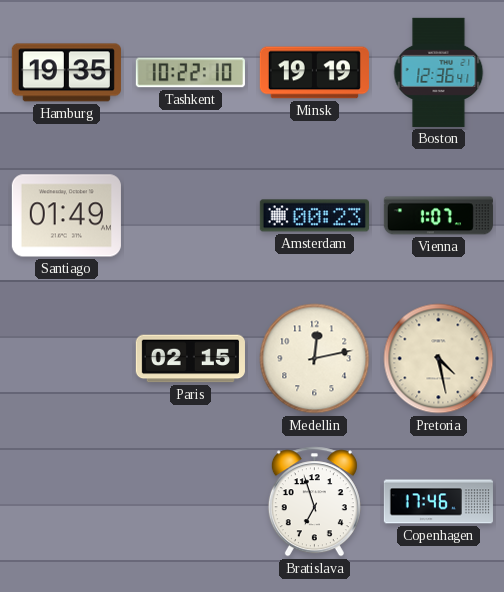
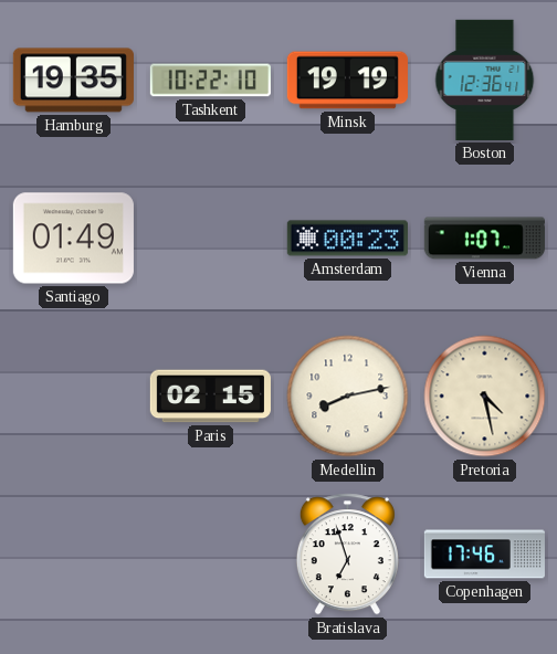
Medellin: 12:13 -> 8:13
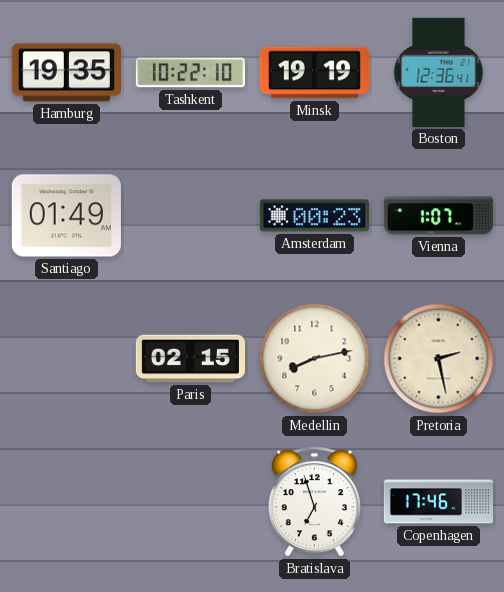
Pretoria: 4:28 -> 2:28
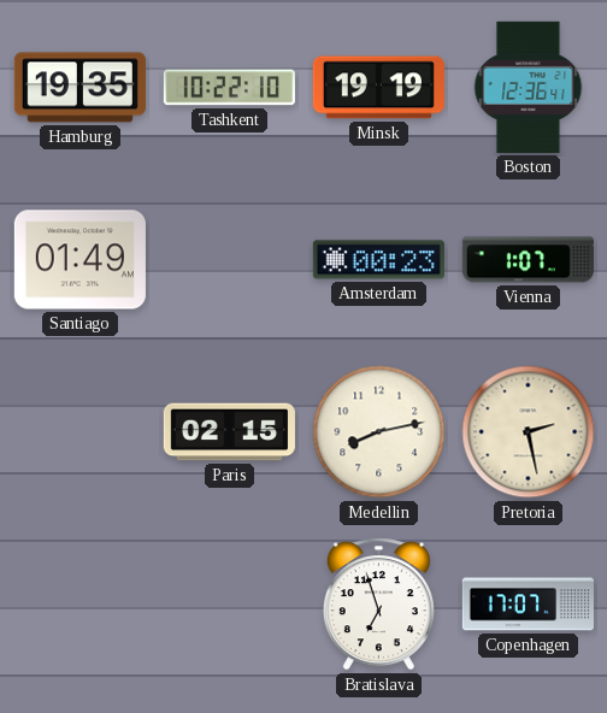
Copenhagen: 17:46 -> 17:07
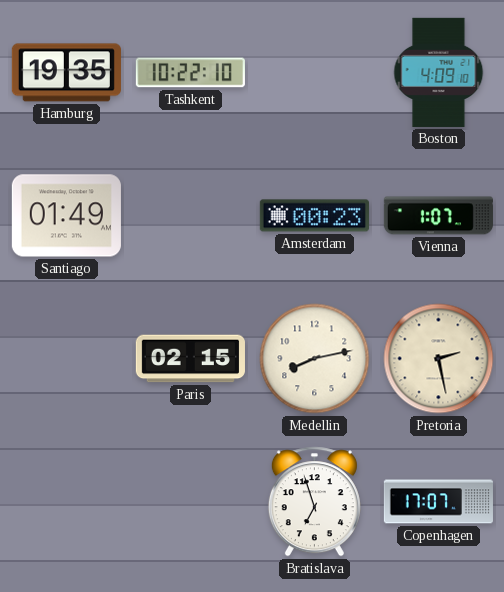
Minsk: 19:19 -> none
Boston: 12:36 -> 4:09
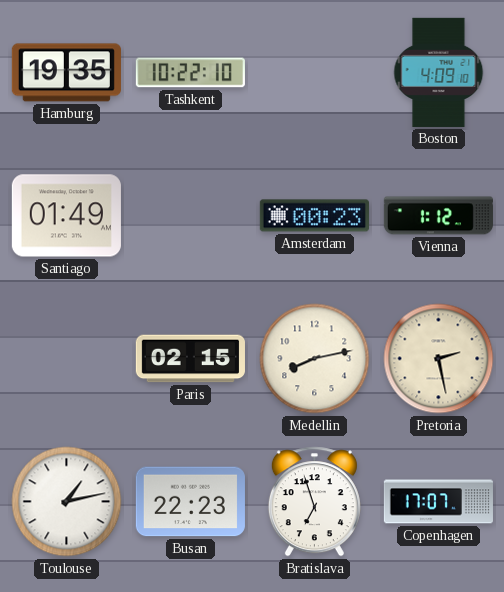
Vienna: 1:07 -> 1:12
Toulouse: none -> 1:13
Busan: none -> 22:23
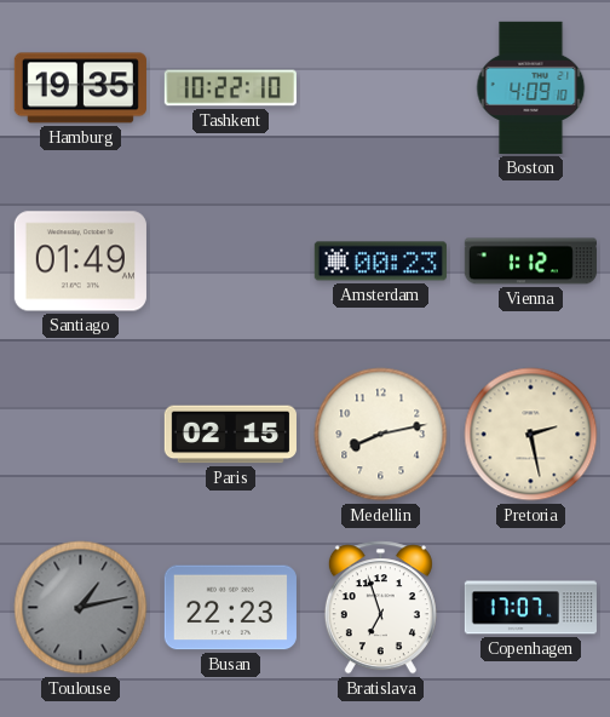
Toulouse dial: white -> grey
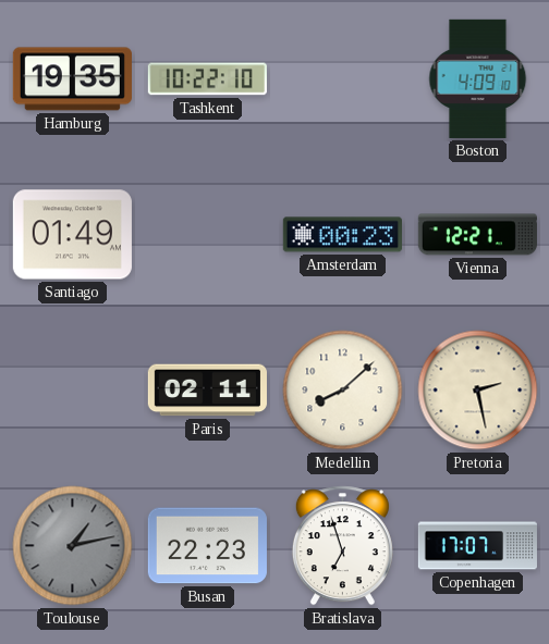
Vienna: 1:12 -> 12:21
Paris: 02:15 -> 02:11
Medellin: 8:13 -> 8:08
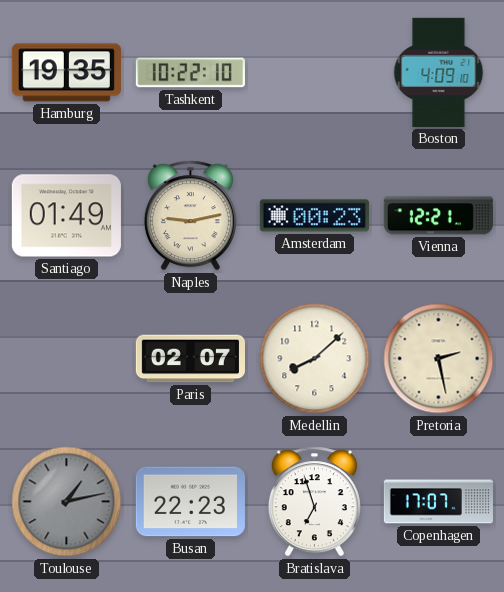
Naples: none -> 9:13
Paris: 02:11 -> 02:07
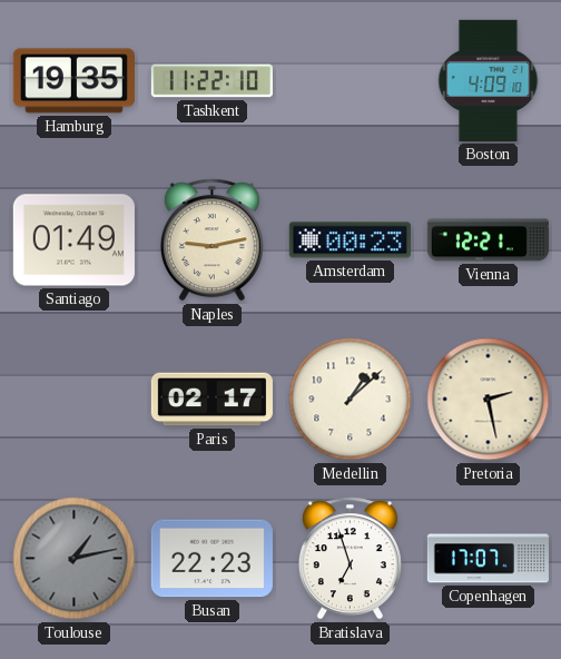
Tashkent: 10:22 -> 11:22
Paris: 02:07 -> 02:17
Medellin: 8:08 -> 1:08
